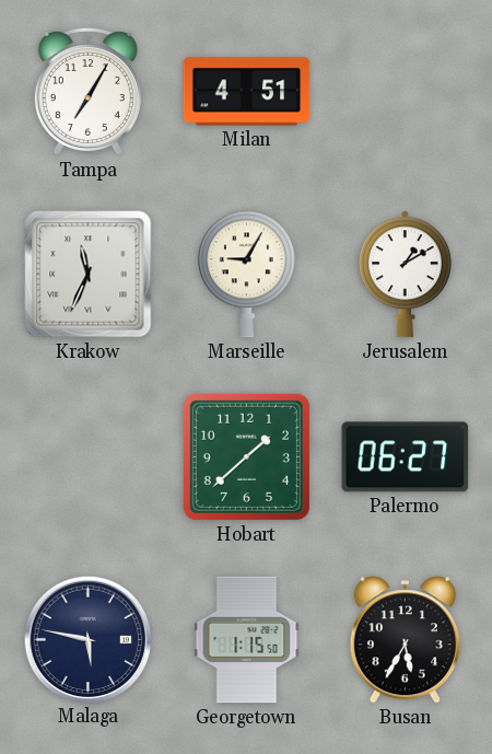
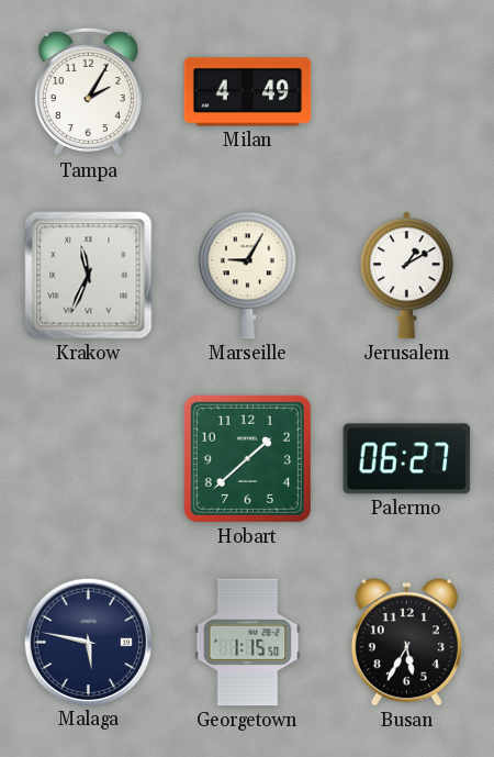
Tampa: 7:05 -> 2:05
Milan: 4:51 -> 4:49
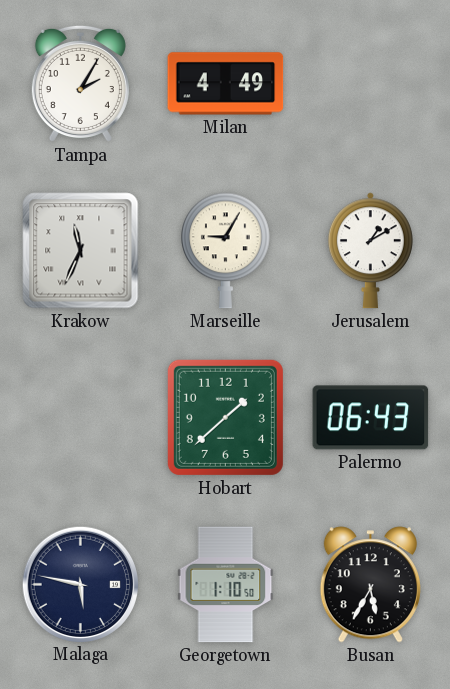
Palermo: 06:27 -> 06:43
Georgetown: 1:15 -> 1:10
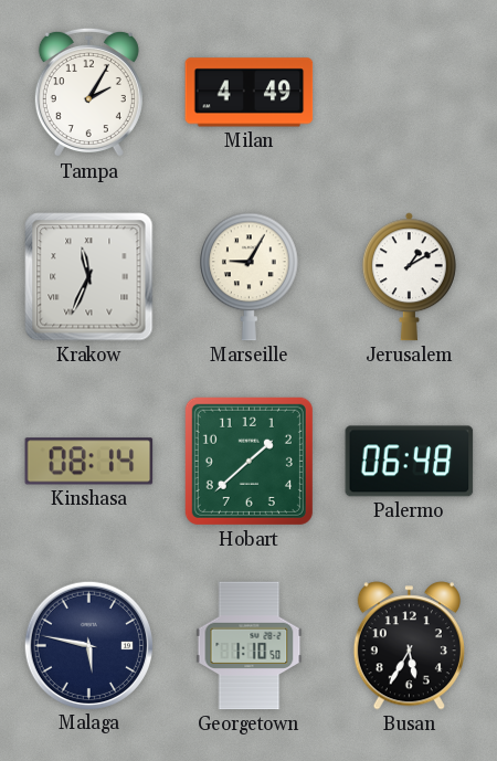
Kinshasa: none -> 08:14
Palermo: 06:43 -> 06:48
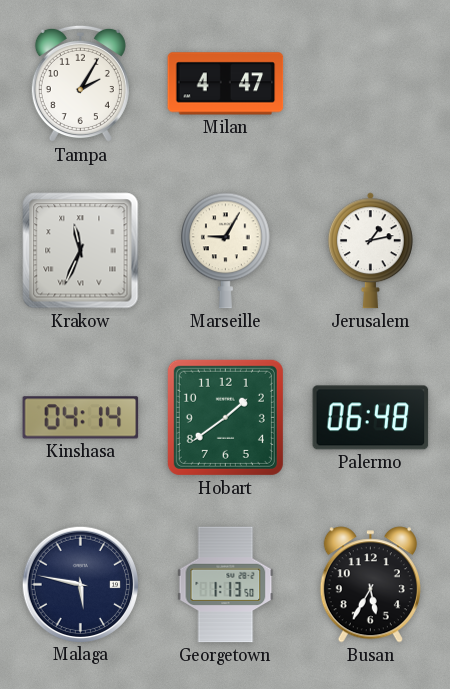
Milan: 4:49 -> 4:47
Jerusalem: 1:10 -> 1:13
Kinshasa: 08:14 -> 04:14
Hobart: 1:38 -> 1:39
Georgetown: 1:10 -> 1:13
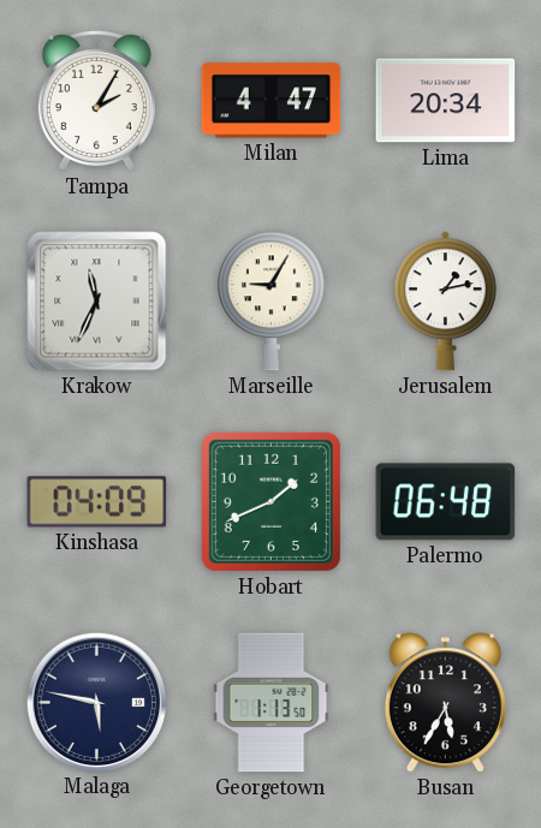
Lima: none -> 20:34
Kinshasa: 04:14 -> 04:09
Hobart: 1:39 -> 1:41
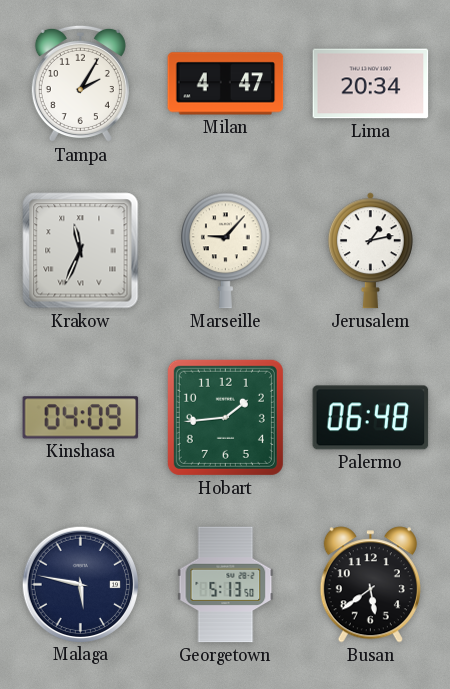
Marseille: 9:05 -> 9:07
Hobart: 1:41 -> 1:44
Georgetown: 1:13 -> 5:13
Busan: 5:35 -> 5:39
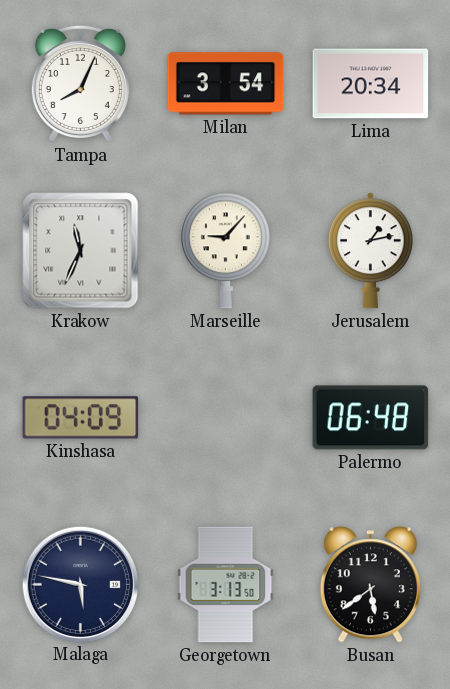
Tampa: 2:05 -> 8:04
Milan: 4:47 -> 3:54
Hobart: 1:44 -> none
Georgetown: 5:13 -> 3:13
